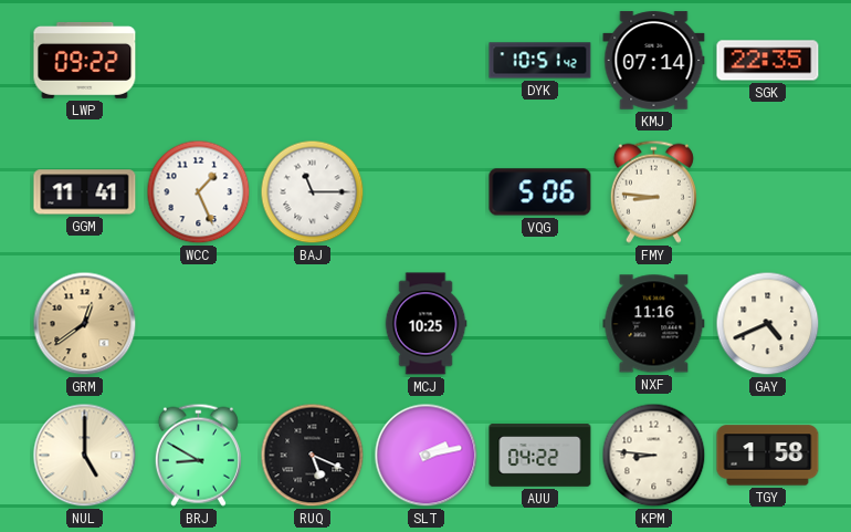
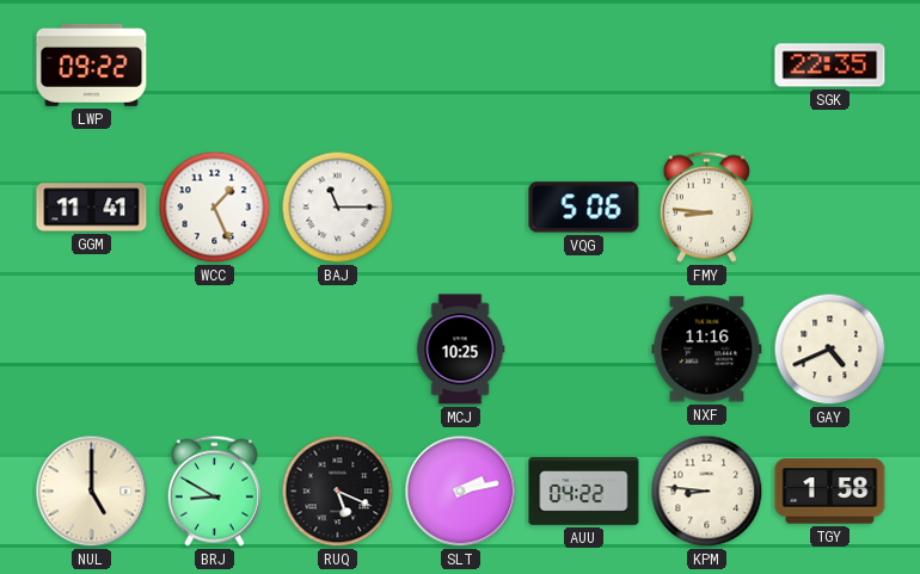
DYK: 10:51 -> none
KMJ: 07:14 -> none
GRM: 12:39 -> none
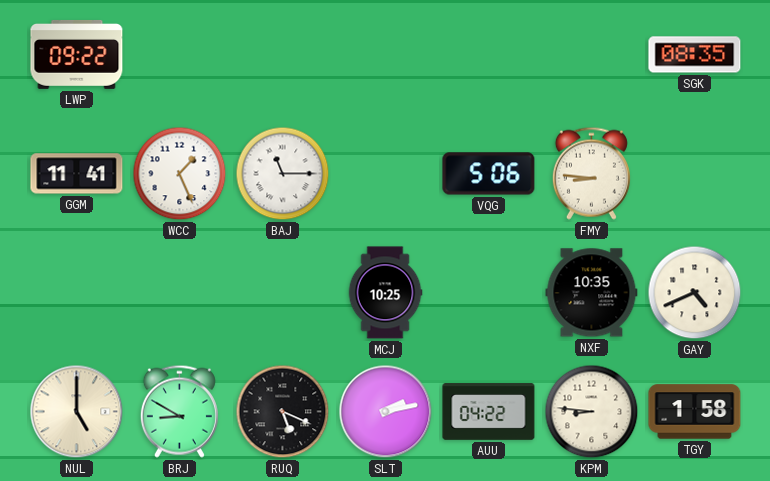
SGK: 22:35 -> 08:35
NXF: 11:16 -> 10:35
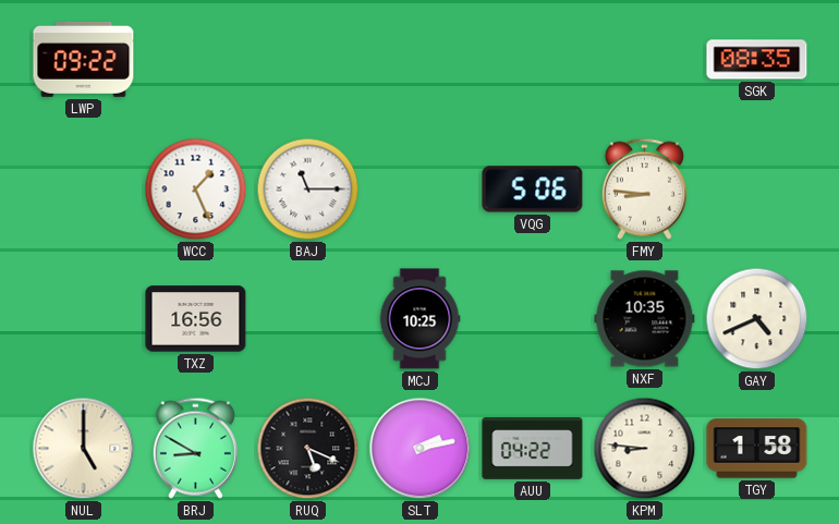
GGM: 11:41 -> none
TXZ: none -> 16:56
